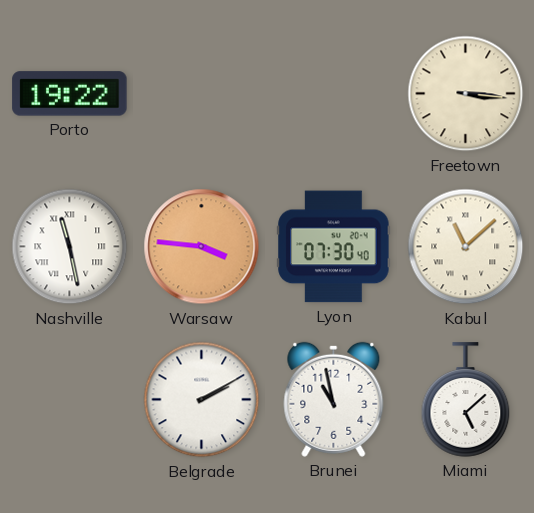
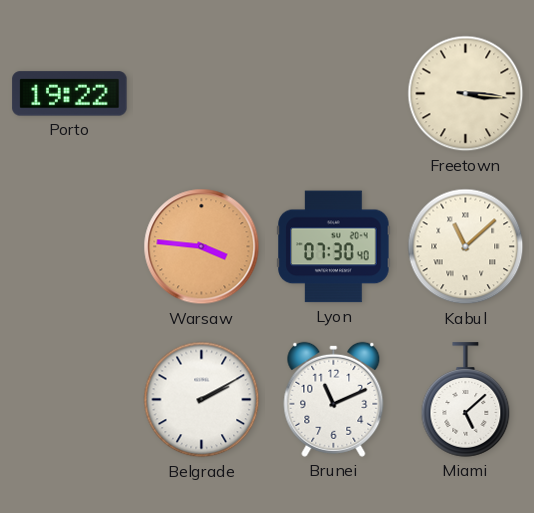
Nashville: 11:28 -> none
Brunei: 10:58 -> 11:11
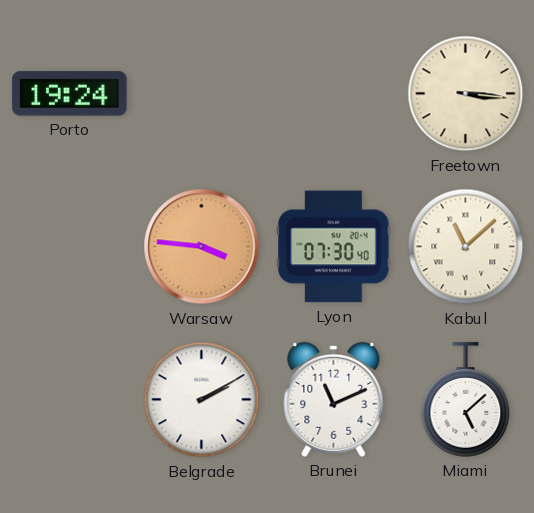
Porto: 19:22 -> 19:24
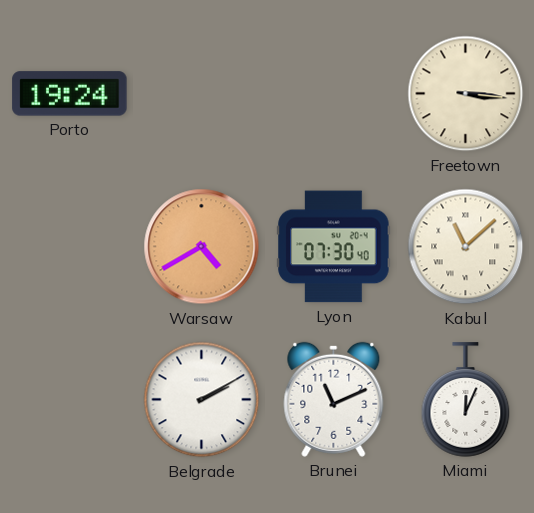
Warsaw: 3:46 -> 4:40
Miami: 5:08 -> 12:04
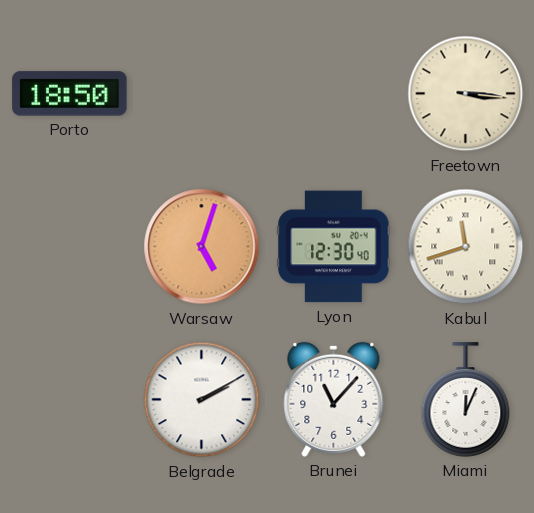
Porto: 19:24 -> 18:50
Warsaw: 4:40 -> 5:03
Lyon: 07:30 -> 12:30
Kabul: 11:08 -> 11:42
Brunei: 11:11 -> 11:07
